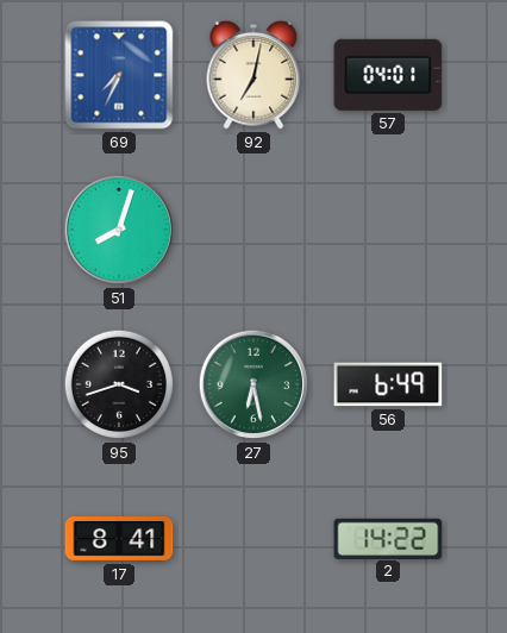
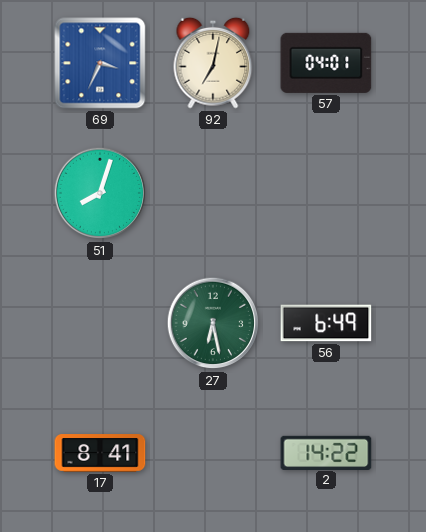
69: 7:34 -> 3:34
95: 3:42 -> none
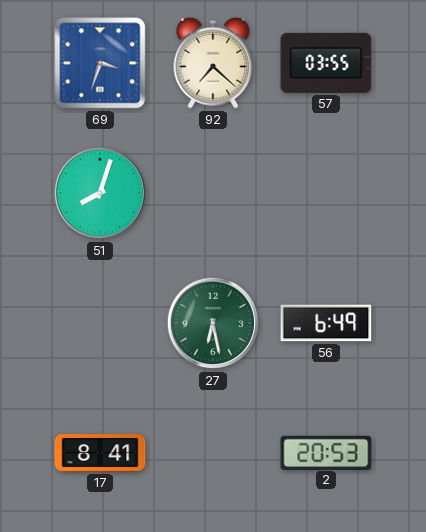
69: 3:34 -> 3:33
92: 7:02 -> 7:22
57: 04:01 -> 03:55
2: 14:22 -> 20:53
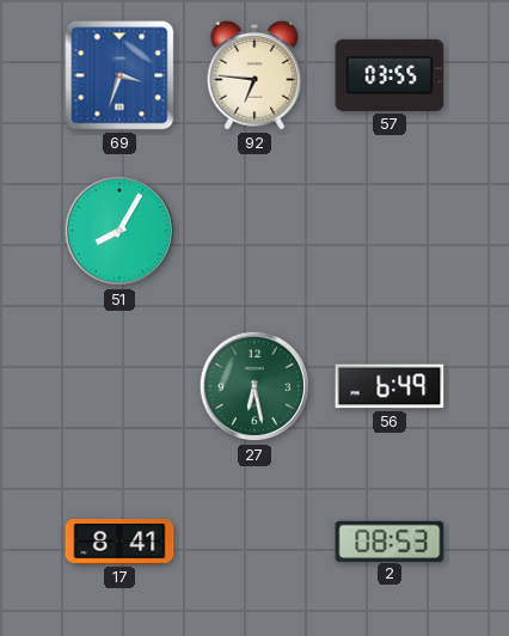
92: 7:22 -> 6:46
51: 8:03 -> 8:05
2: 20:53 -> 08:53
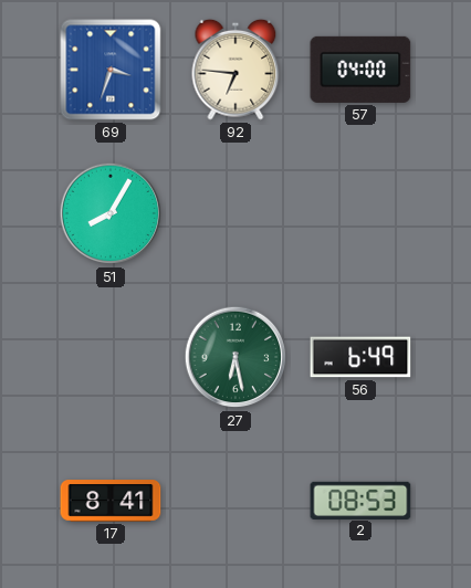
57: 03:55 -> 04:00
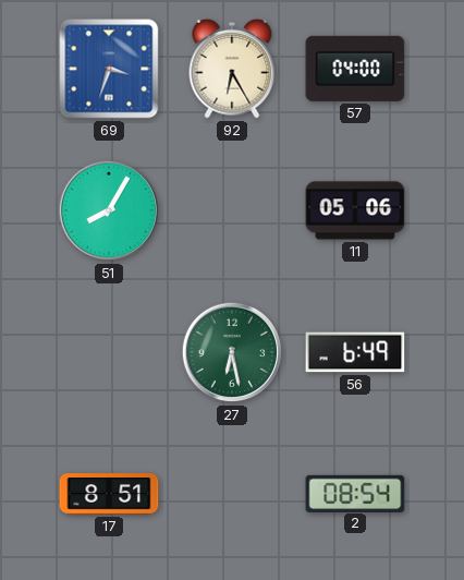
92: 6:46 -> 6:25
11: none -> 05:06
17: 8:41 -> 8:51
2: 08:53 -> 08:54
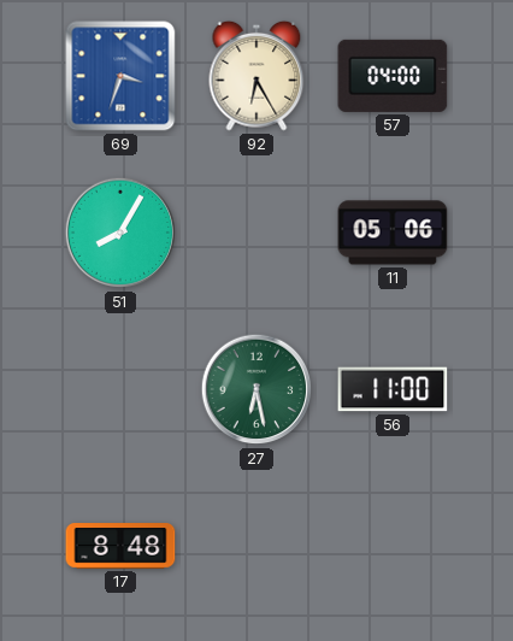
56: 6:49 -> 11:00
17: 8:51 -> 8:48
2: 08:54 -> none
